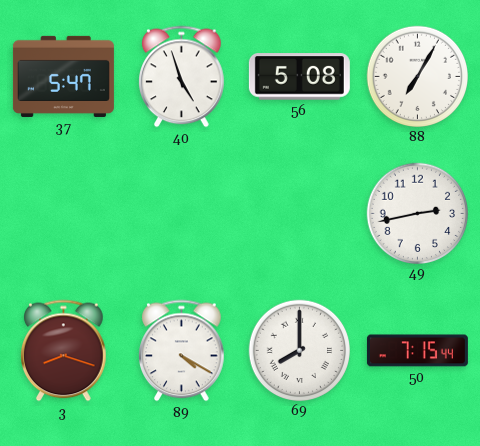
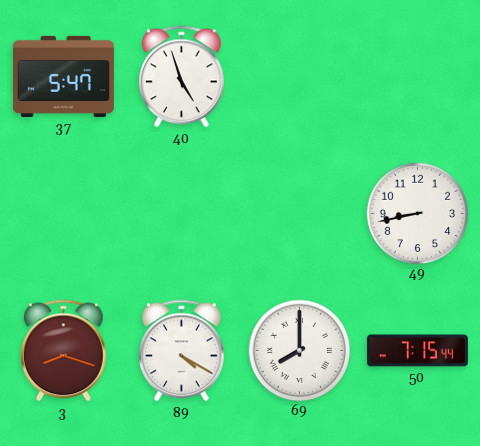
56: 5:08 -> none
88: 7:05 -> none
49: 2:43 -> 8:43
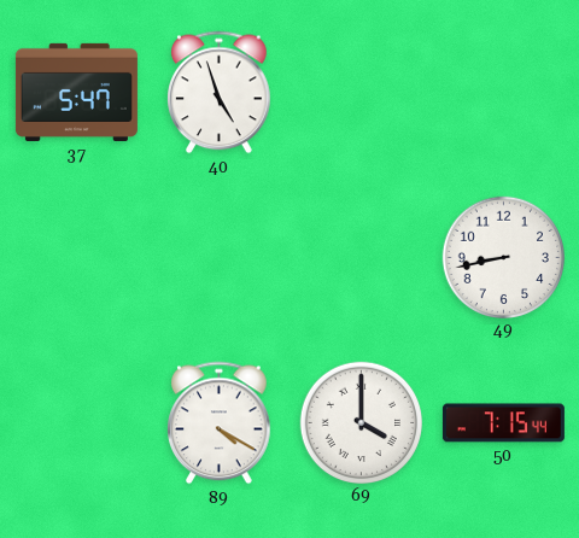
3: 8:18 -> none
69: 8:00 -> 4:00
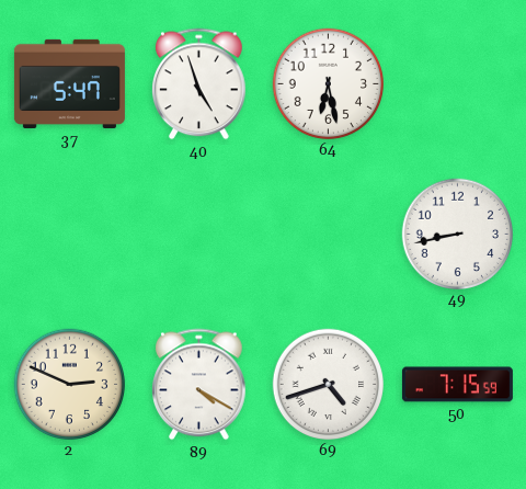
64: none -> 6:28
2: none -> 2:49
69: 4:00 -> 4:42
50: 7:15:44 -> 7:15:59
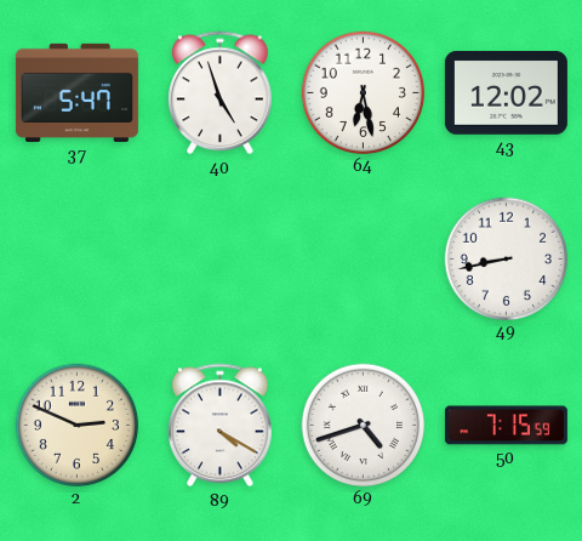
43: none -> 12:02
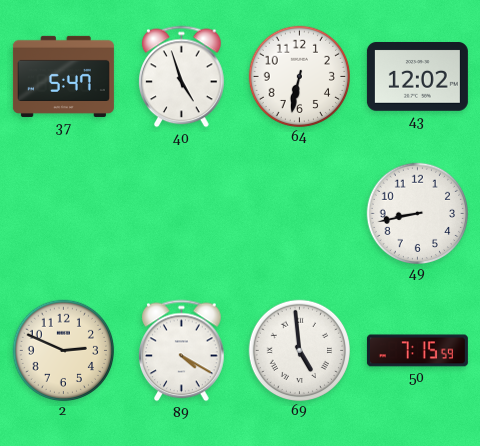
64: 6:28 -> 6:32
69: 4:42 -> 4:59
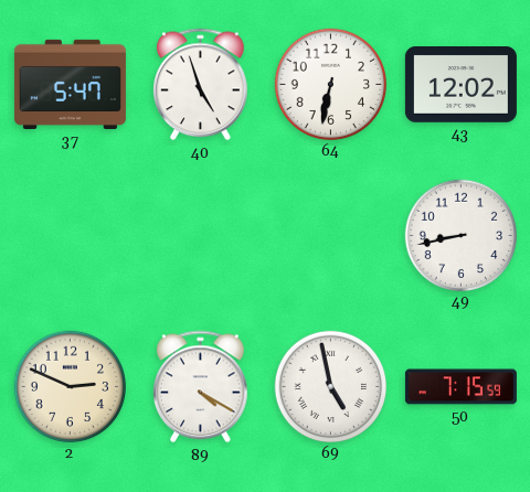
69: 4:59 -> 4:58
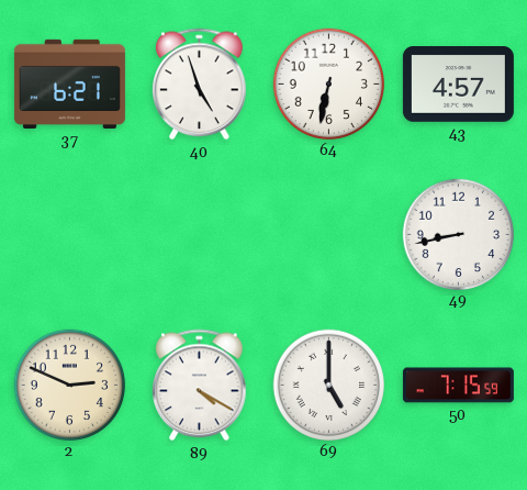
37: 5:47 -> 6:21
43: 12:02 -> 4:57
69: 4:58 -> 5:00
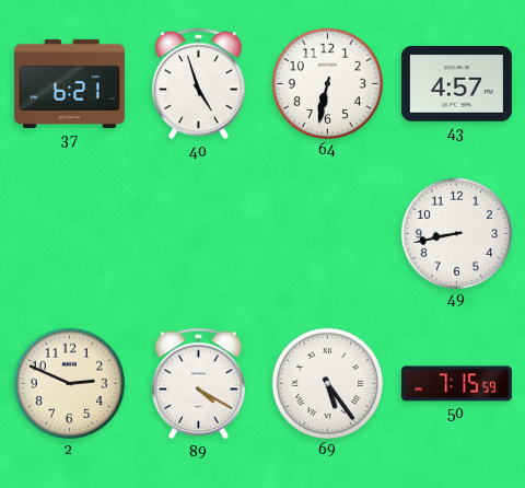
69: 5:00 -> 5:24
